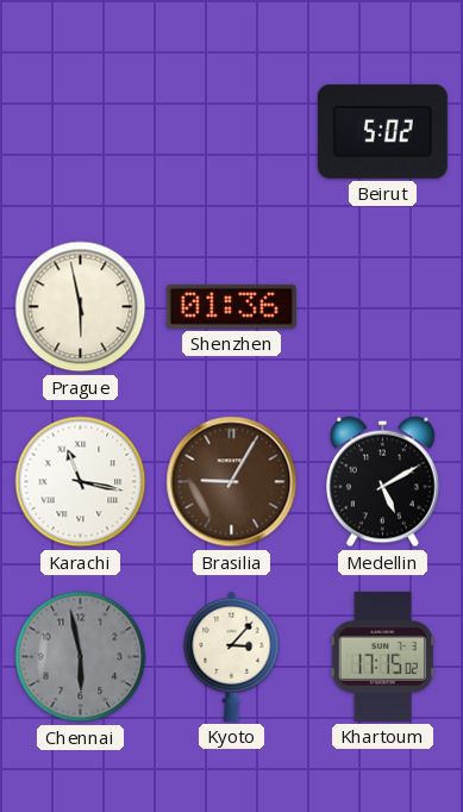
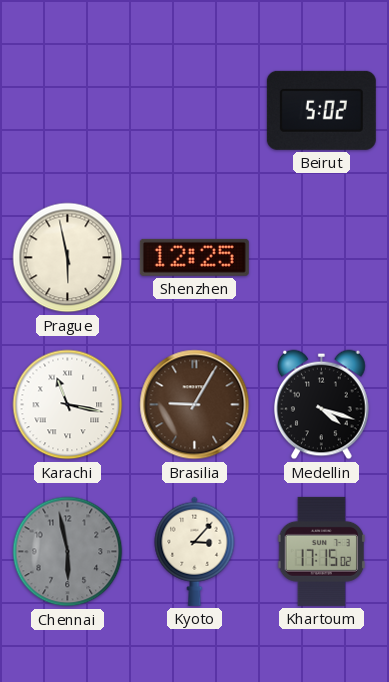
Shenzhen: 01:36 -> 12:25
Medellin: 5:10 -> 4:18
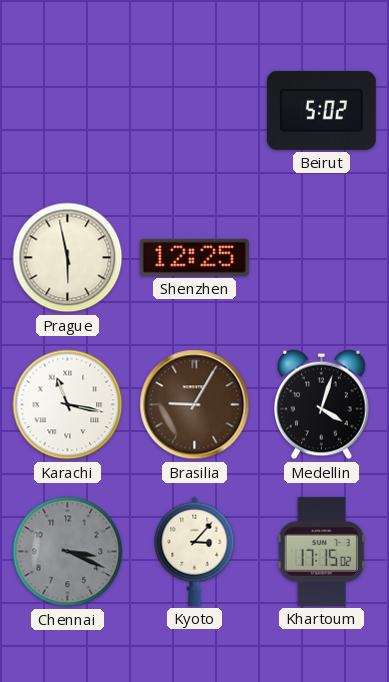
Medellin: 4:18 -> 4:03
Chennai: 5:58 -> 3:19
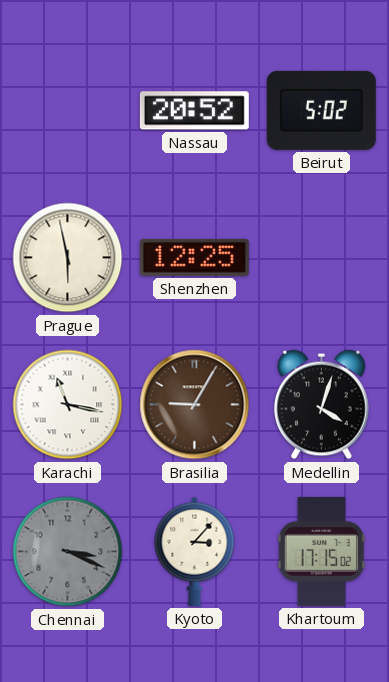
Nassau: none -> 20:52
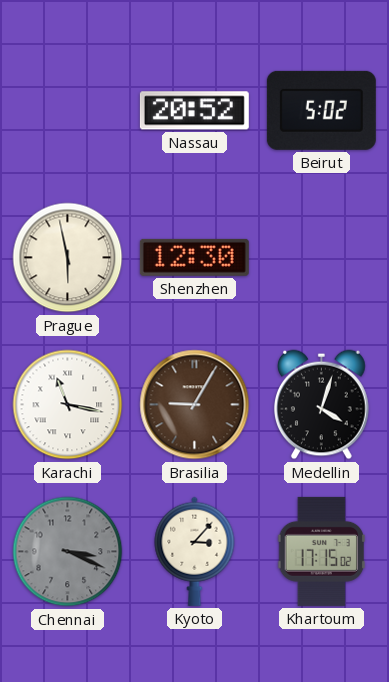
Shenzhen: 12:25 -> 12:30
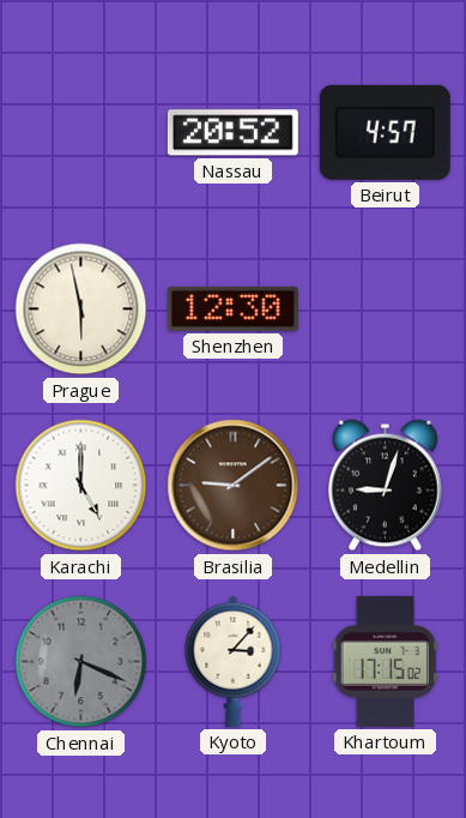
Beirut: 5:02 -> 4:57
Karachi: 11:17 -> 5:00
Brasilia: 9:05 -> 9:09
Medellin: 4:03 -> 9:03
Chennai: 3:19 -> 6:19
